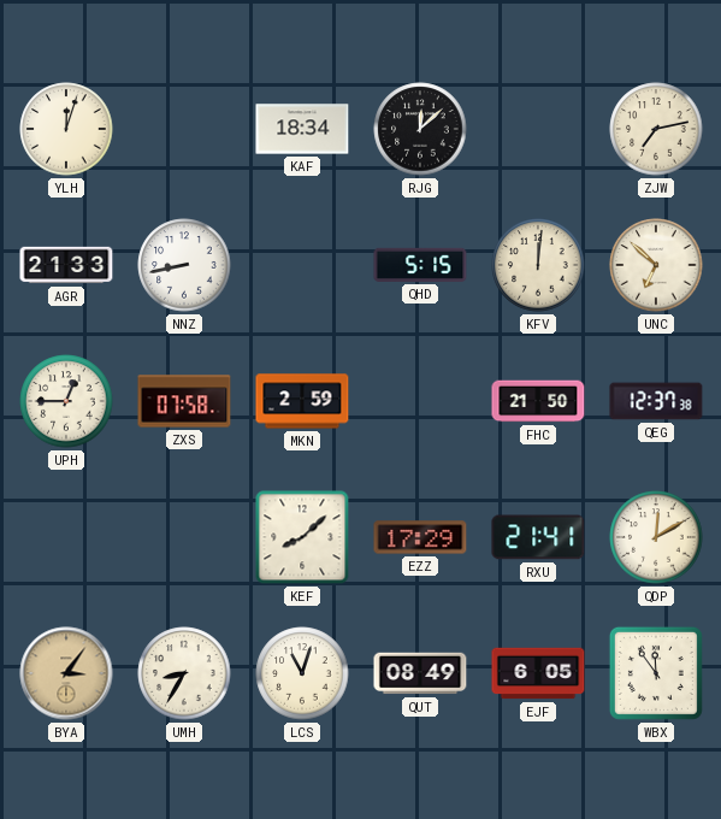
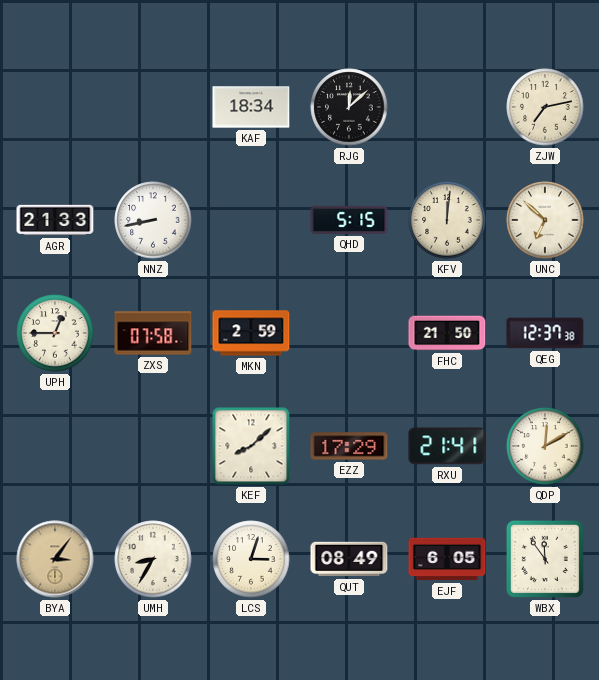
YLH: 12:03 -> none
LCS: 11:03 -> 3:03
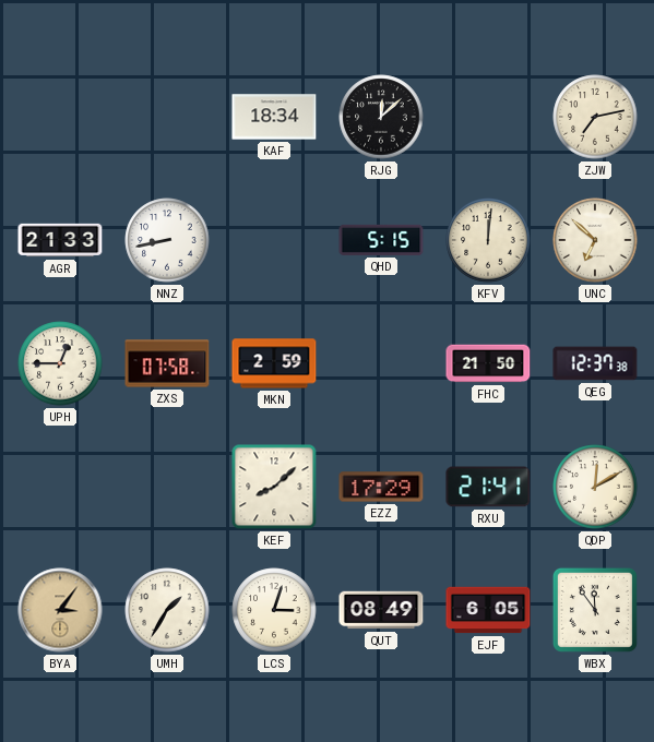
UMH: 8:35 -> 1:35
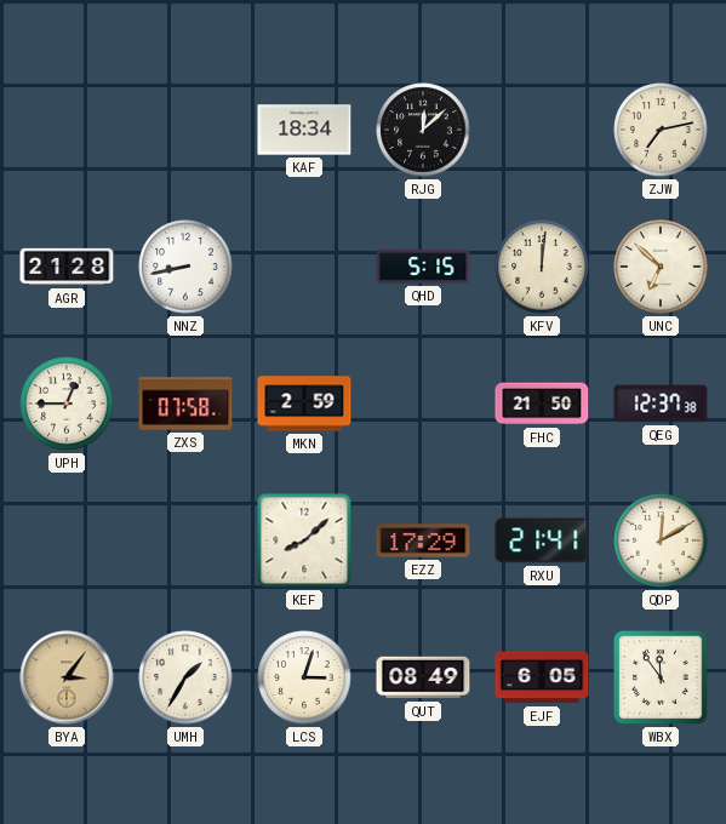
AGR: 21:33 -> 21:28
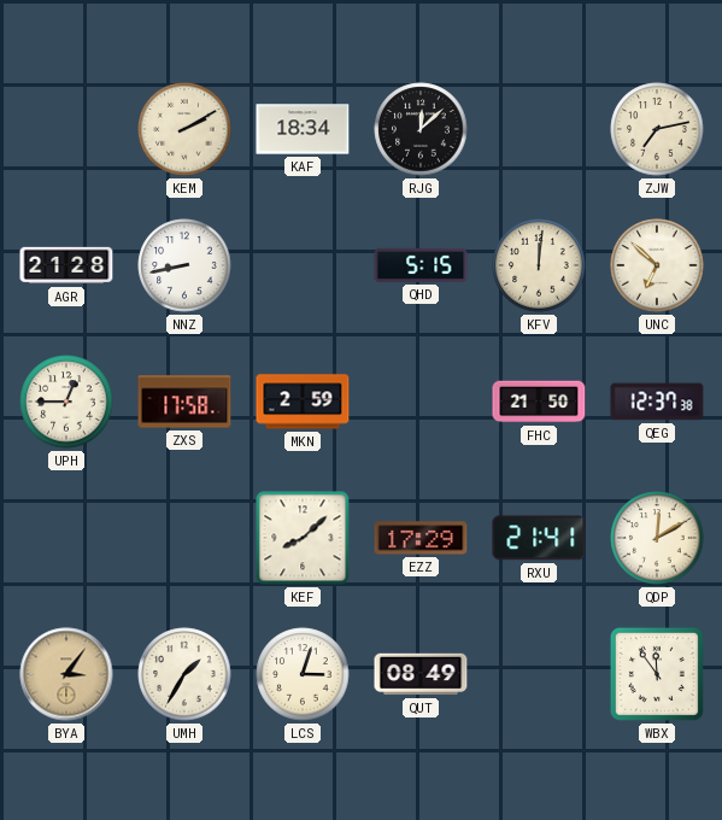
KEM: none -> 2:10
ZXS: 07:58 -> 17:58
EJF: 6:05 -> none
